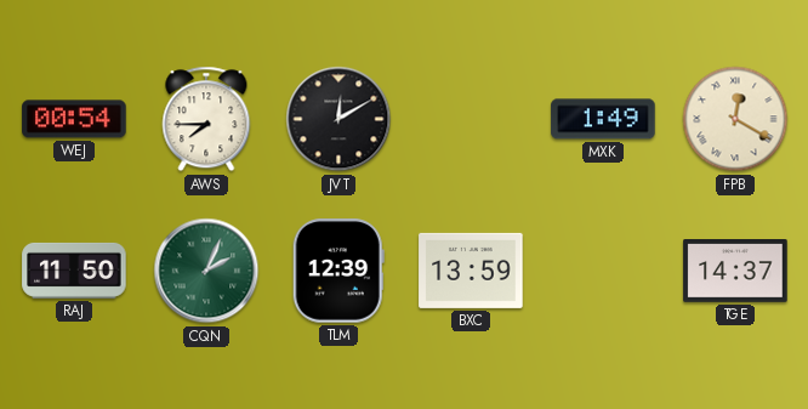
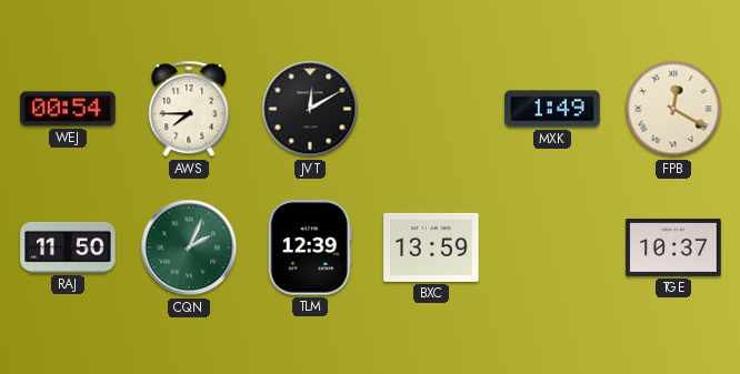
TGE: 14:37 -> 10:37
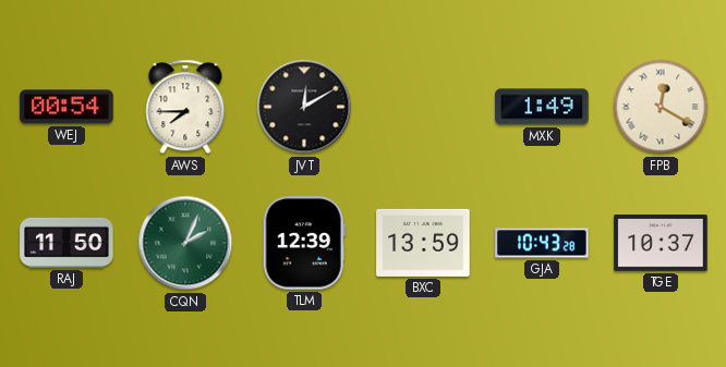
GJA: none -> 10:43
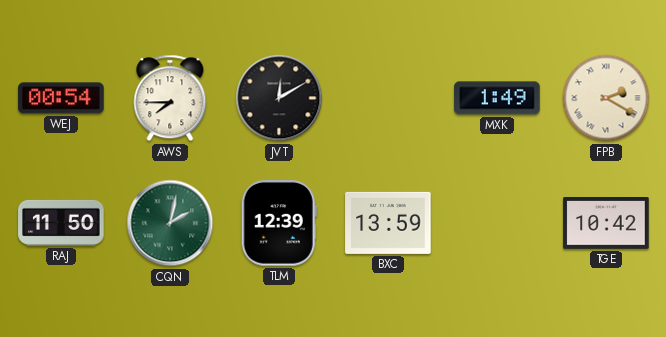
FPB: 12:20 -> 2:20
CQN: 2:04 -> 2:02
GJA: 10:43 -> none
TGE: 10:37 -> 10:42
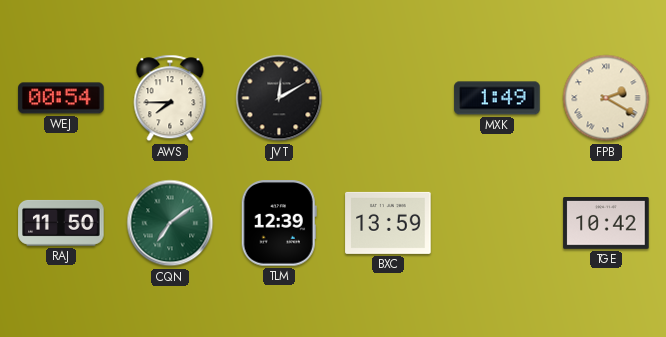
CQN: 2:02 -> 7:09
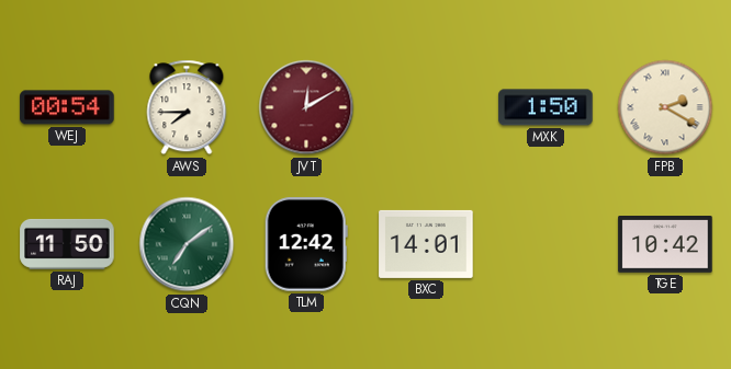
JVT dial: black -> burgundy
MXK: 1:49 -> 1:50
TLM: 12:39 -> 12:42
BXC: 13:59 -> 14:01
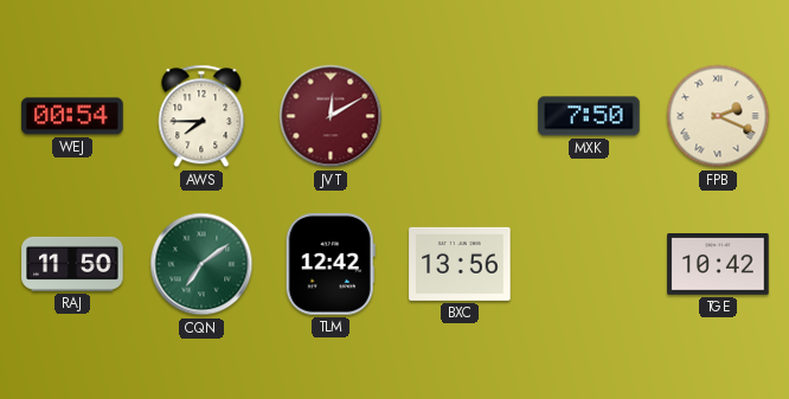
MXK: 1:50 -> 7:50
FPB: 2:20 -> 2:19
BXC: 14:01 -> 13:56
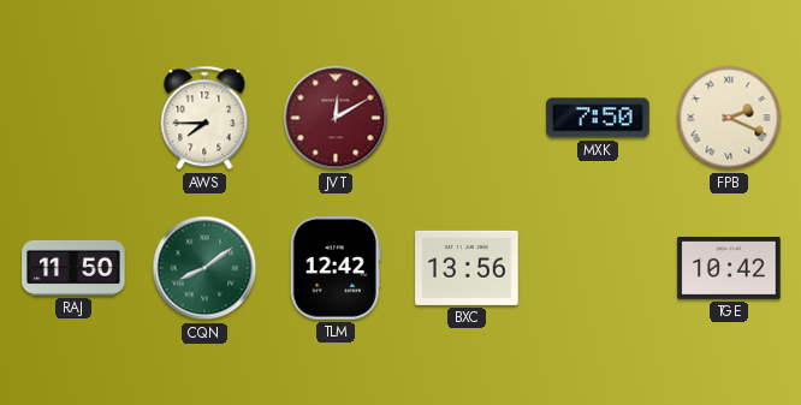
WEJ: 00:54 -> none
CQN: 7:09 -> 8:09
